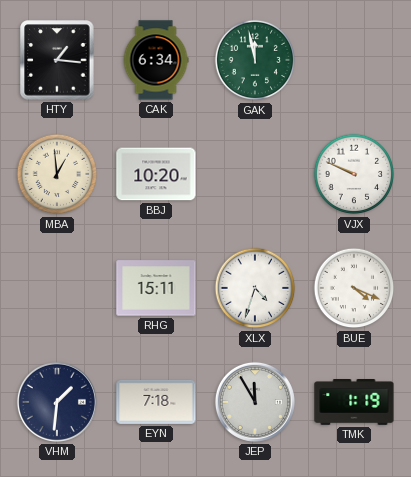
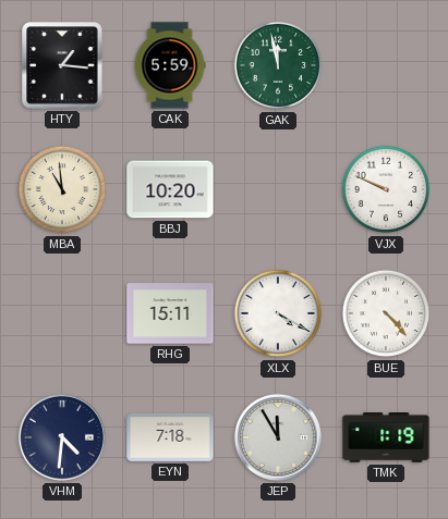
CAK: 6:34 -> 5:59
MBA: 12:59 -> 10:59
XLX: 4:33 -> 4:20
BUE: 4:19 -> 4:23
VHM: 1:31 -> 4:31
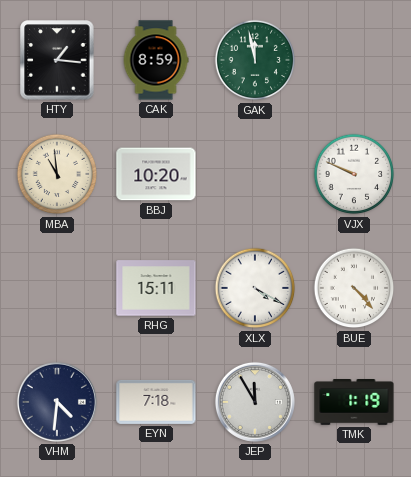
CAK: 5:59 -> 8:59
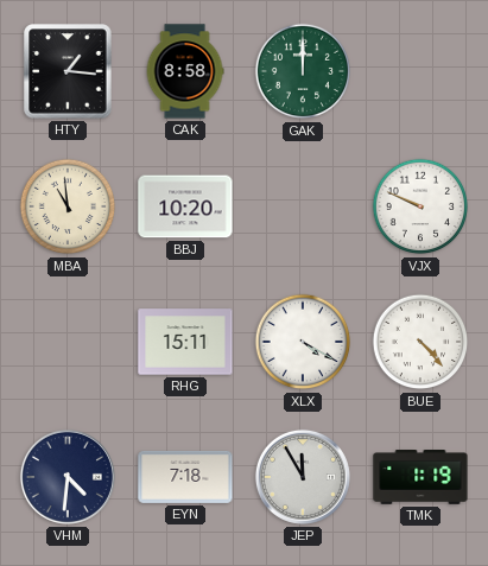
CAK: 8:59 -> 8:58
GAK: 11:58 -> 12:00
